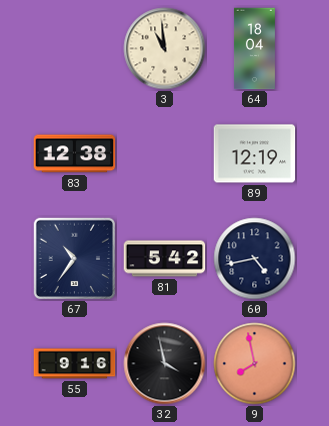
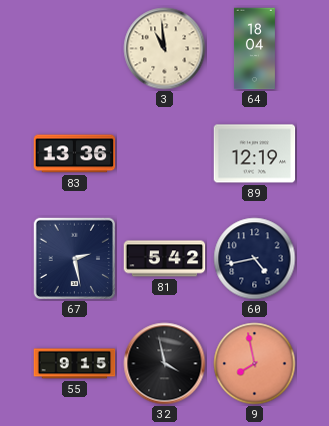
83: 12:38 -> 13:36
67: 10:36 -> 2:28
55: 9:16 -> 9:15
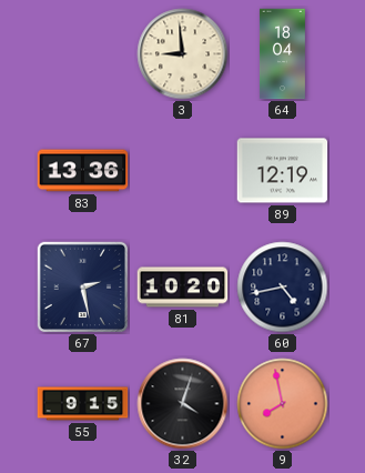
3: 10:59 -> 8:59
81: 5:42 -> 10:20
32: 3:58 -> 4:03
